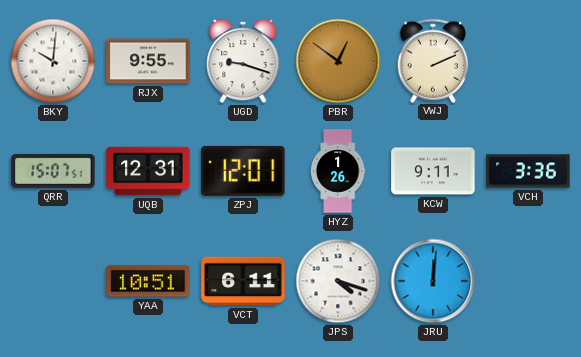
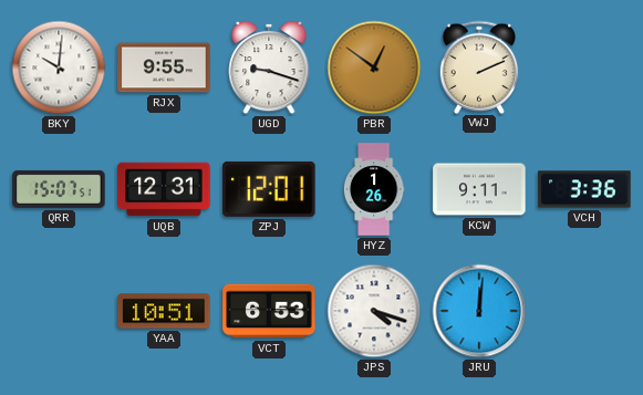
VCT: 6:11 -> 6:53
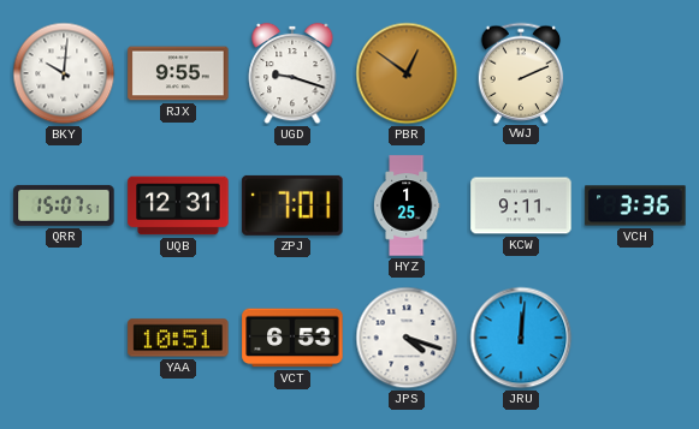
ZPJ: 12:01 -> 7:01
HYZ: 1:26 -> 1:25
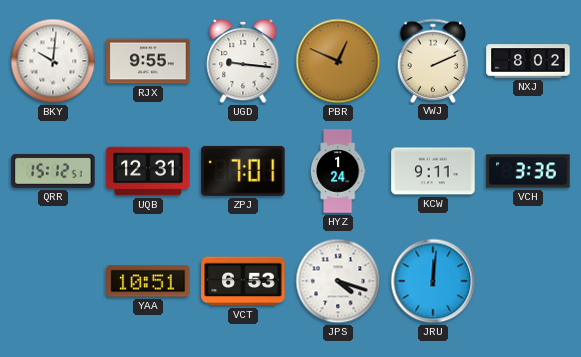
UGD: 9:18 -> 9:16
PBR: 12:51 -> 12:49
NXJ: none -> 8:02
QRR: 15:07 -> 15:12
HYZ: 1:25 -> 1:24
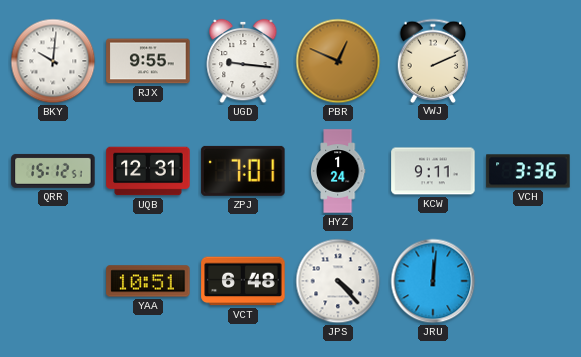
NXJ: 8:02 -> none
VCT: 6:53 -> 6:48
JPS: 4:18 -> 4:23
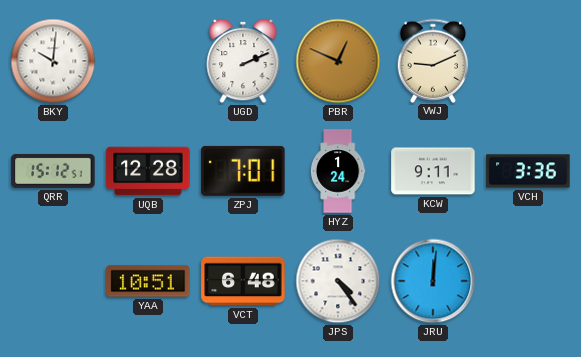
RJX: 9:55 -> none
UGD: 9:16 -> 2:11
VWJ: 2:11 -> 9:11
UQB: 12:31 -> 12:28
JPS: 4:23 -> 4:24
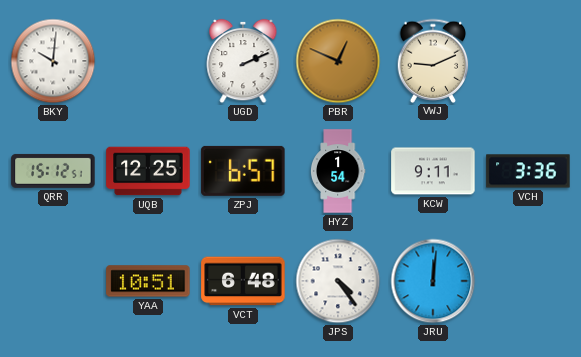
UQB: 12:28 -> 12:25
ZPJ: 7:01 -> 6:57
HYZ: 1:24 -> 1:54
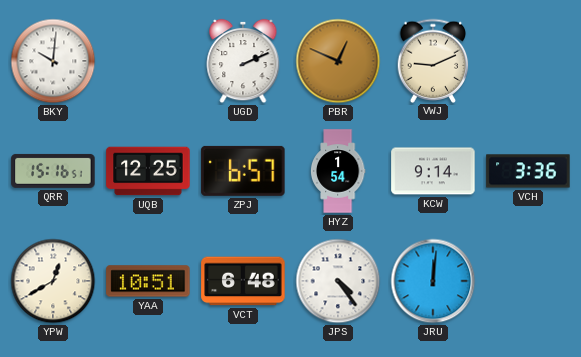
QRR: 15:12 -> 15:16
KCW: 9:11 -> 9:14
YPW: none -> 12:40
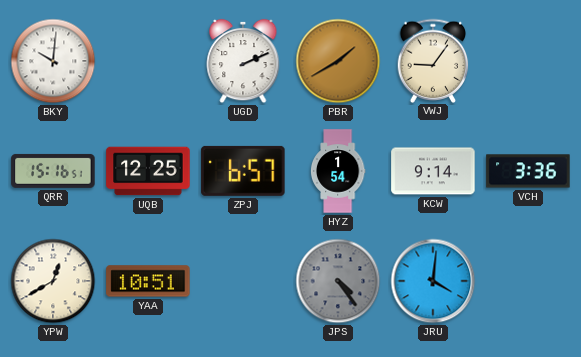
PBR: 12:49 -> 1:40
VWJ: 9:11 -> 9:06
VCT: 6:48 -> none
JPS dial: white -> grey
JRU: 12:01 -> 4:01
